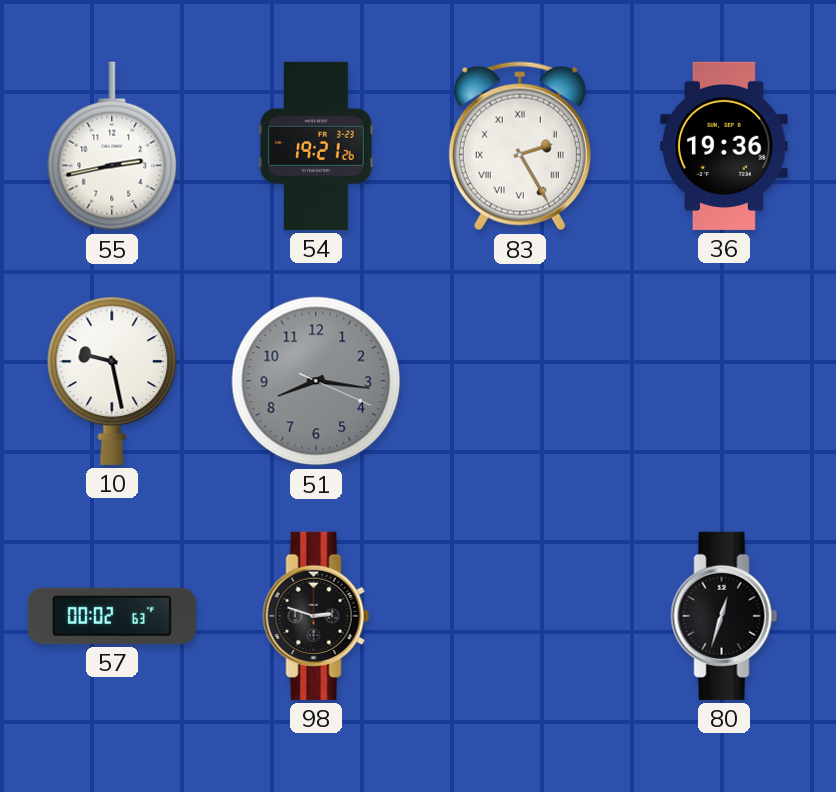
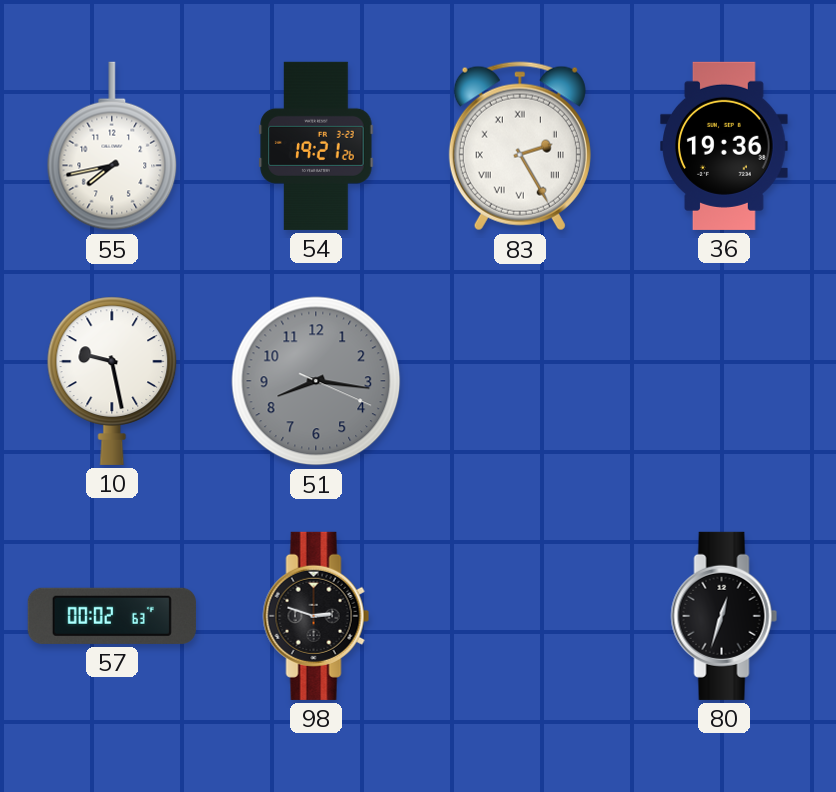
55: 2:43 -> 7:43
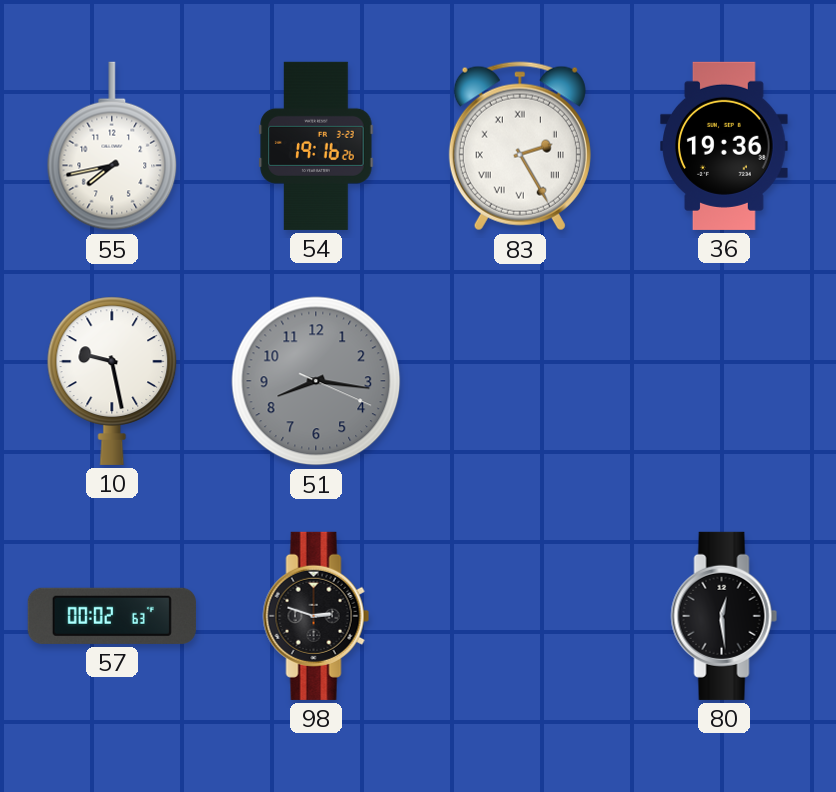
54: 19:21 -> 19:16
80: 12:33 -> 12:29
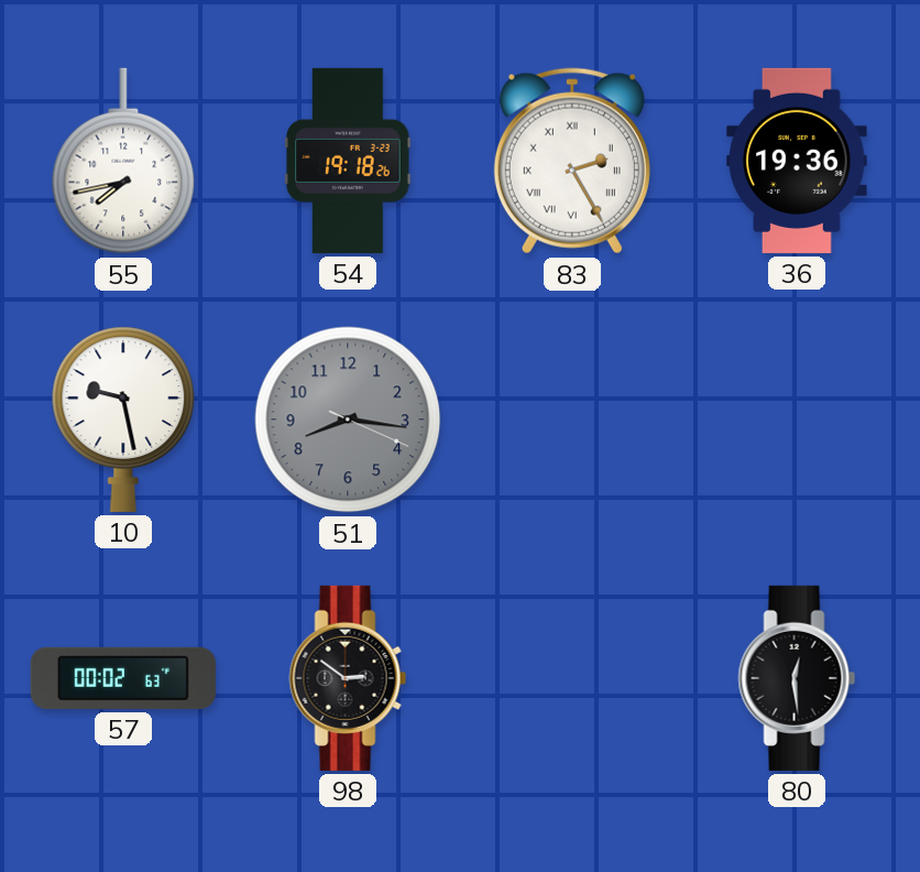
54: 19:16 -> 19:18
98: 2:48 -> 2:51
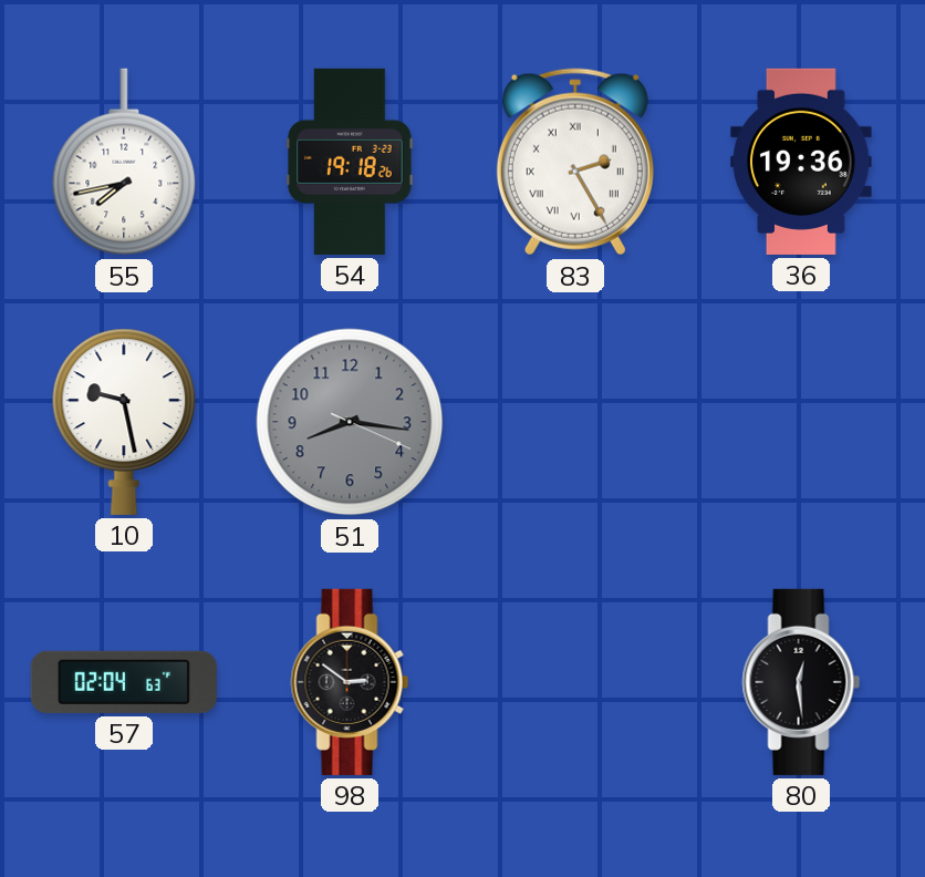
57: 00:02 -> 02:04
